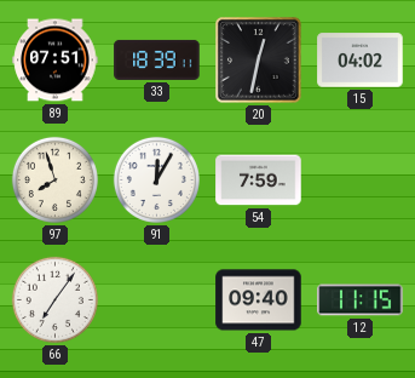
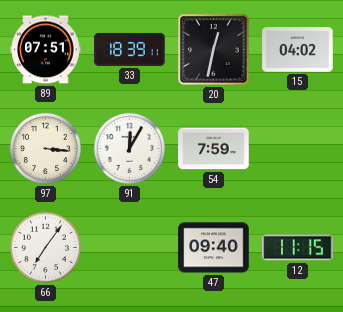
97: 7:57 -> 3:16
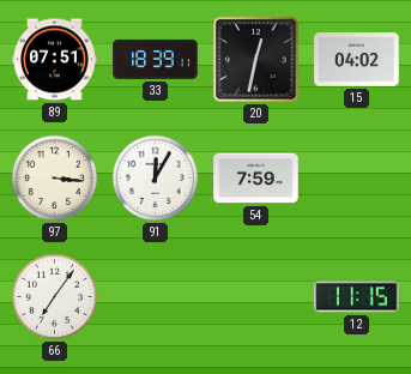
47: 09:40 -> none
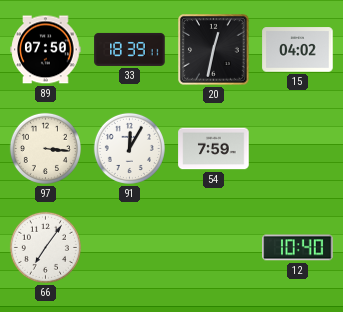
89: 07:51 -> 07:50
12: 11:15 -> 10:40
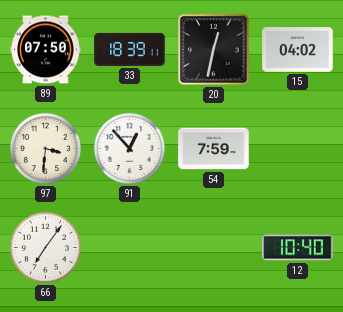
97: 3:16 -> 3:31
91: 12:05 -> 12:53
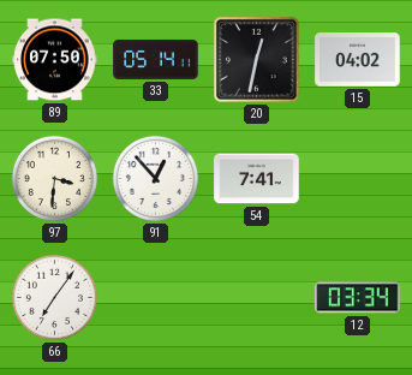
33: 18:39 -> 05:14
54: 7:59 -> 7:41
12: 10:40 -> 03:34
